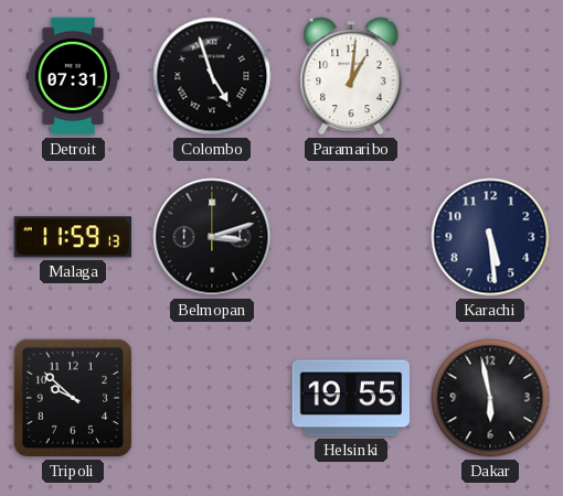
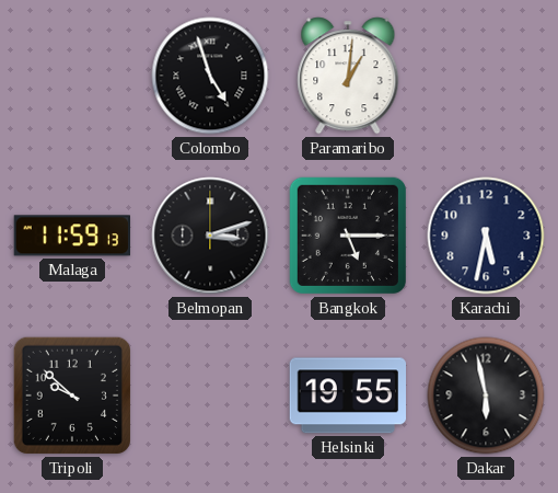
Detroit: 07:31 -> none
Bangkok: none -> 5:15
Karachi: 5:29 -> 5:32
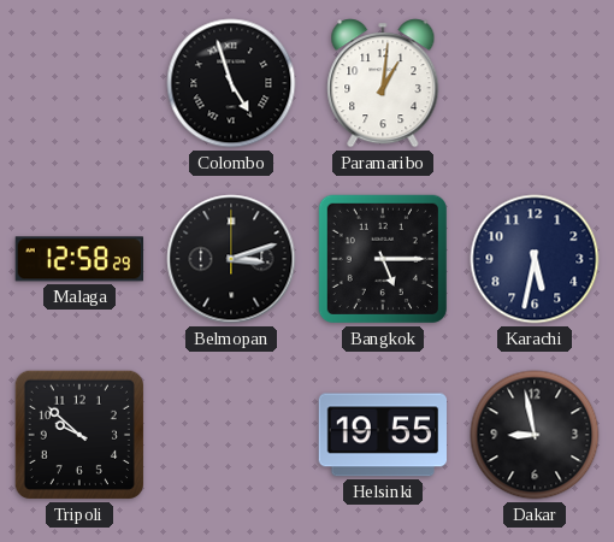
Malaga: 11:59 -> 12:58
Dakar: 5:58 -> 8:58
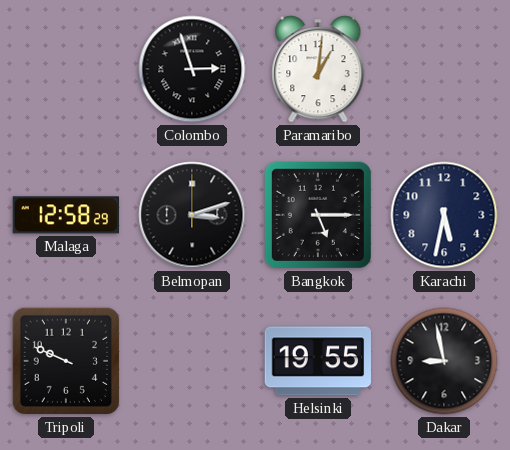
Colombo: 4:57 -> 2:57
Tripoli: 9:52 -> 9:49
